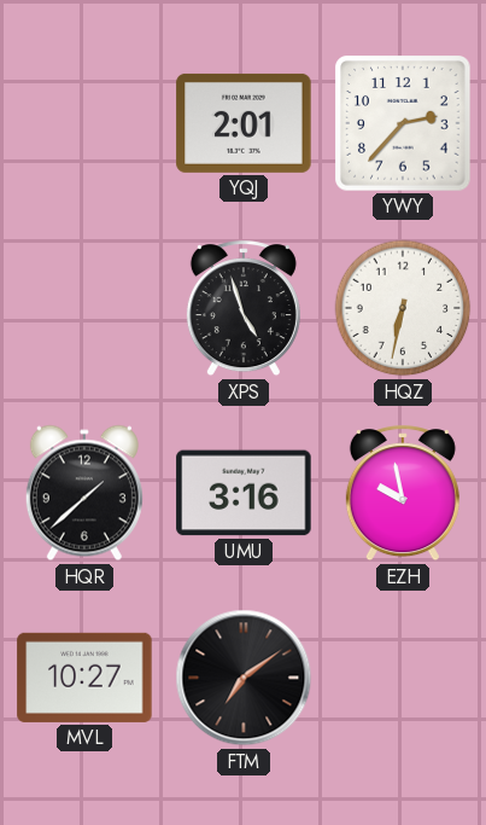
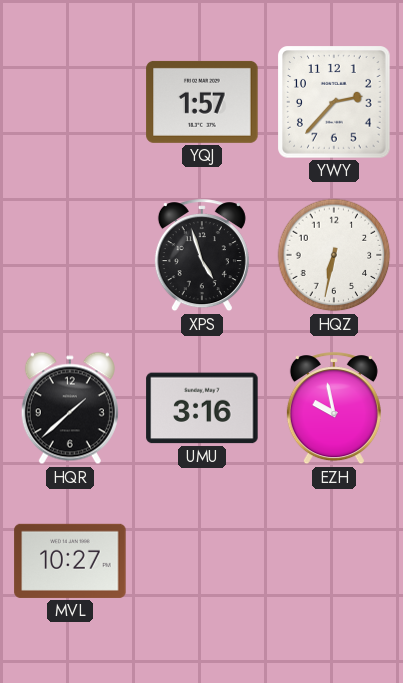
YQJ: 2:01 -> 1:57
FTM: 7:09 -> none
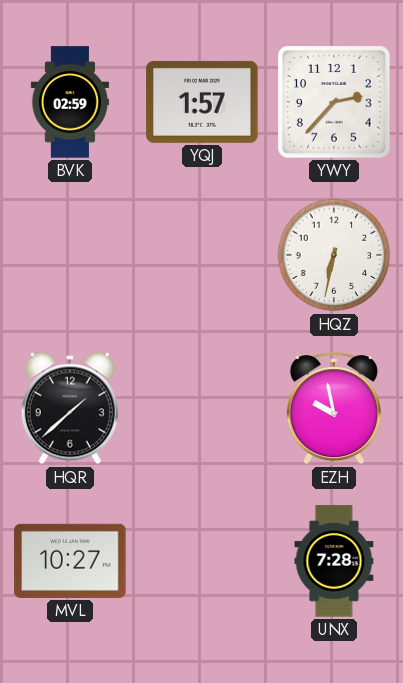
BVK: none -> 02:59
XPS: 4:57 -> none
UMU: 3:16 -> none
UNX: none -> 7:28
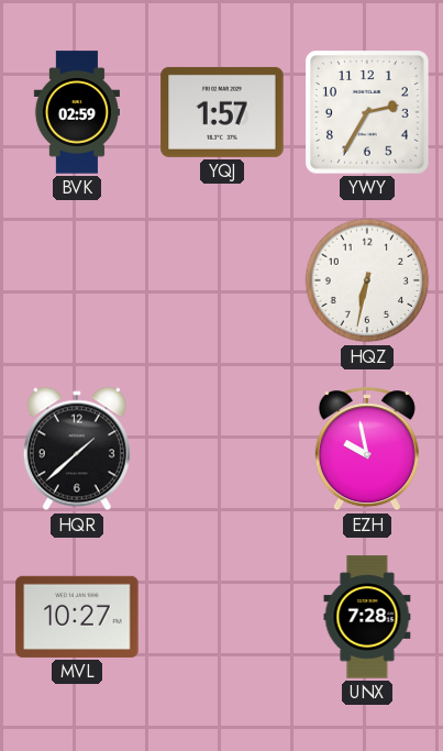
YWY: 2:37 -> 2:35
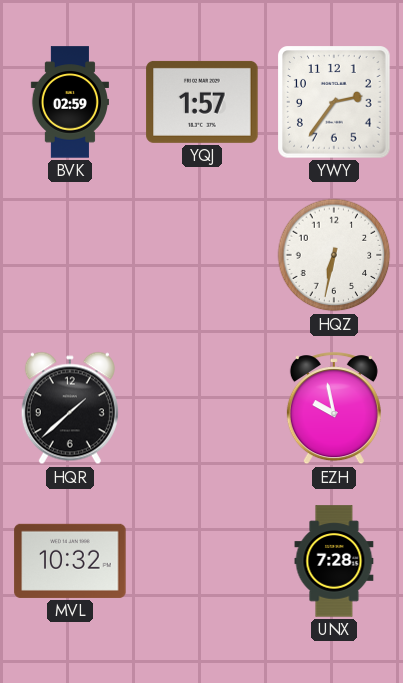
YWY: 2:35 -> 2:36
MVL: 10:27 -> 10:32
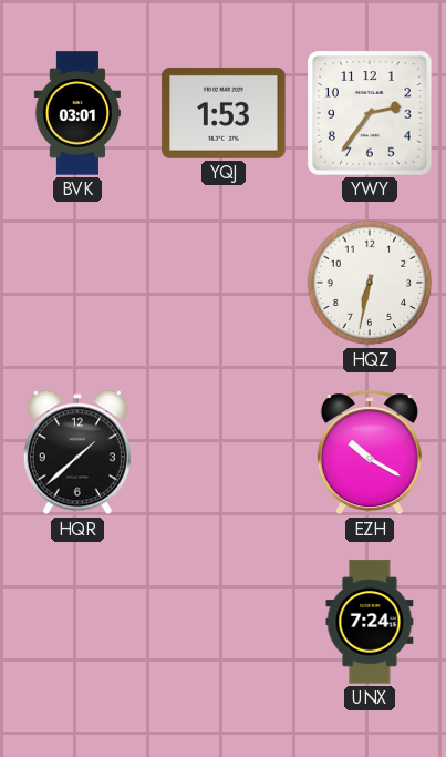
BVK: 02:59 -> 03:01
YQJ: 1:57 -> 1:53
EZH: 9:58 -> 10:20
MVL: 10:32 -> none
UNX: 7:28 -> 7:24
